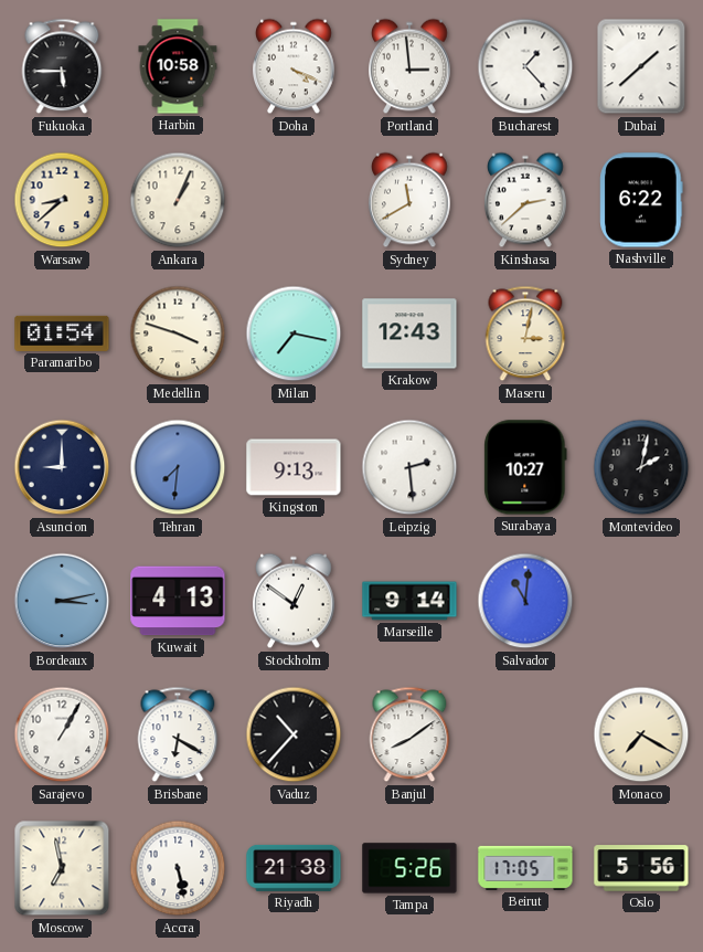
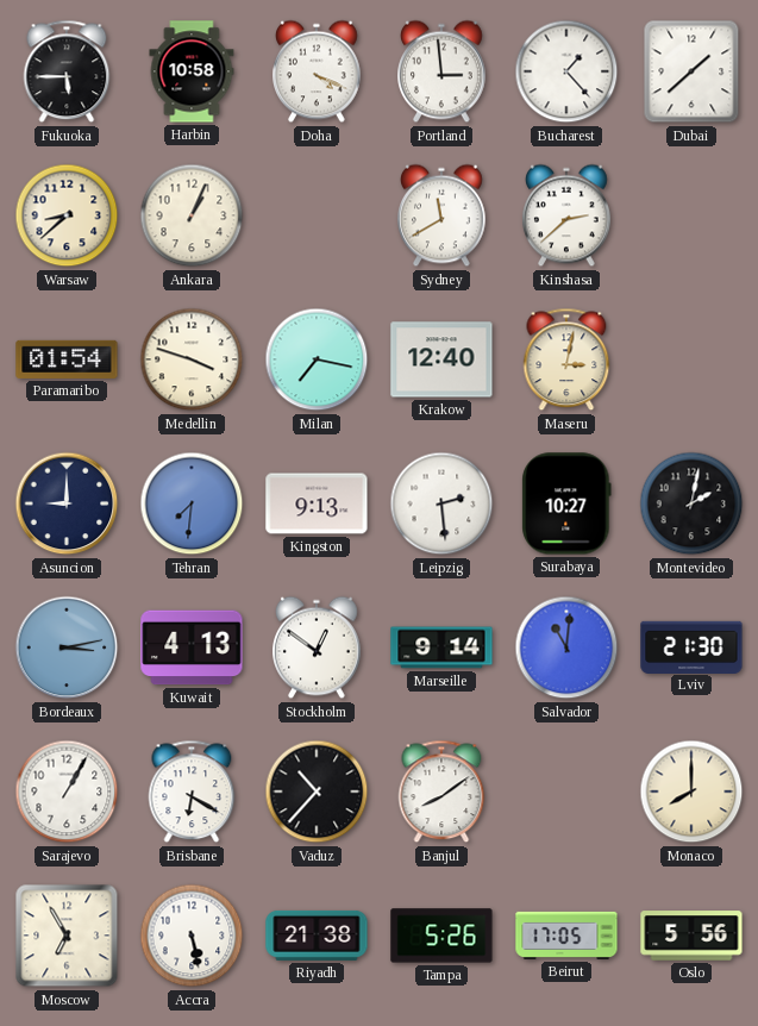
Nashville: 6:22 -> none
Krakow: 12:43 -> 12:40
Lviv: none -> 21:30
Monaco: 7:20 -> 8:00
Moscow: 6:58 -> 6:55
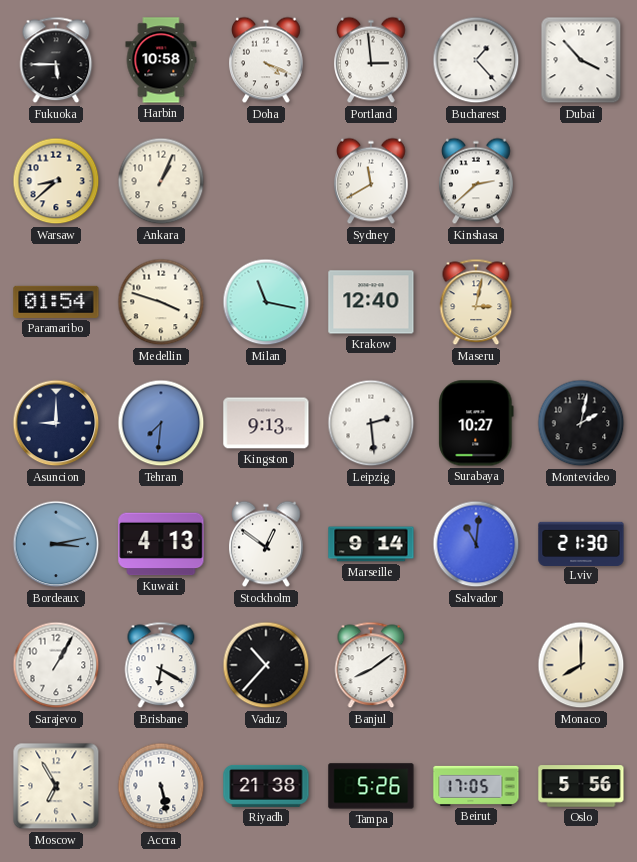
Dubai: 1:38 -> 3:53
Milan: 7:17 -> 11:17
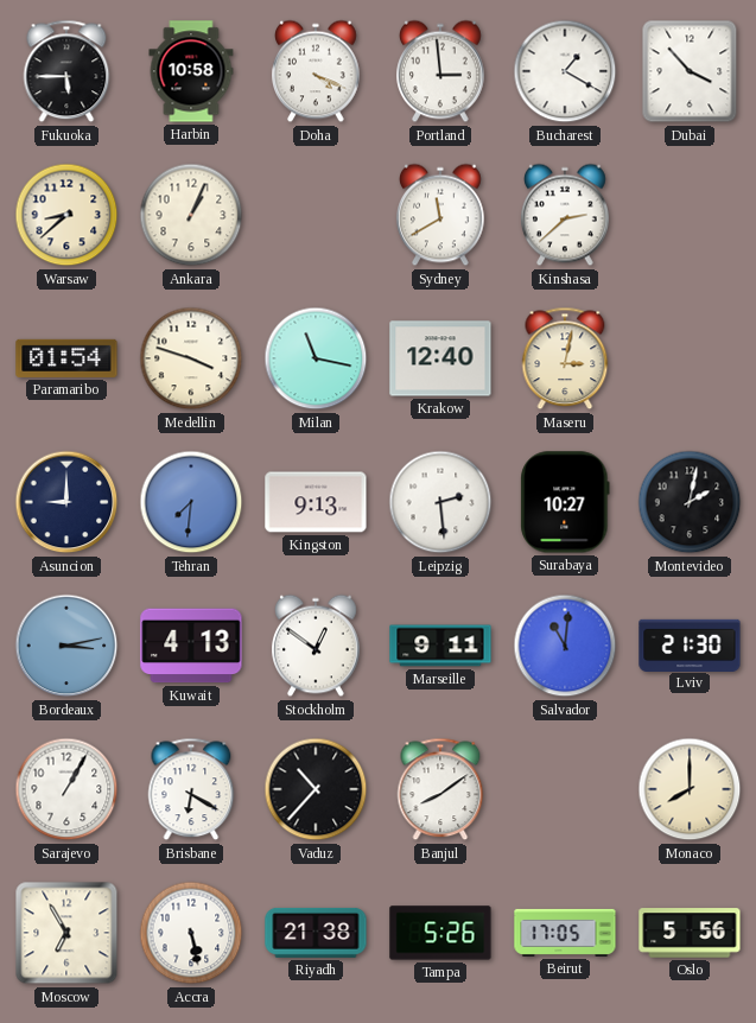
Bucharest: 1:23 -> 1:20
Marseille: 9:14 -> 9:11
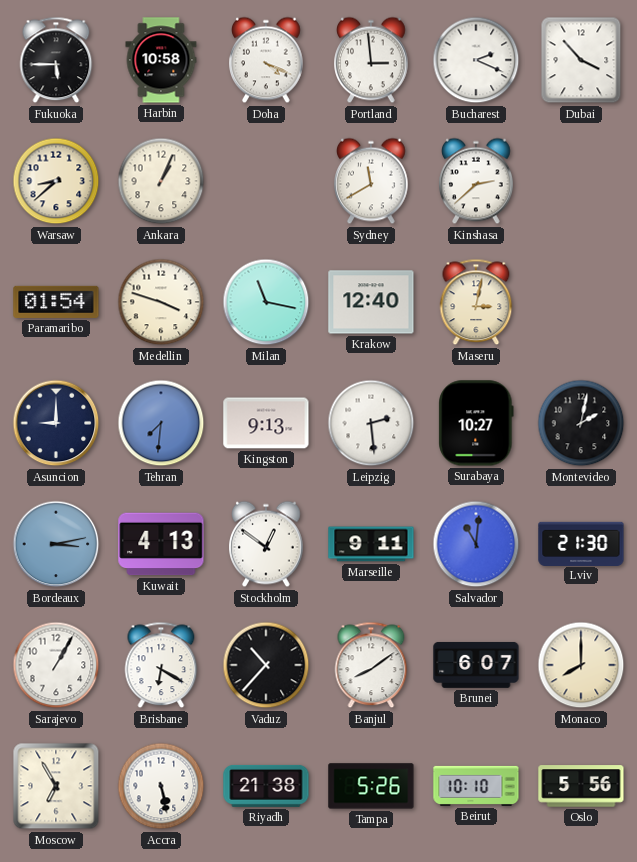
Bucharest: 1:20 -> 2:19
Brunei: none -> 6:07
Beirut: 17:05 -> 10:10
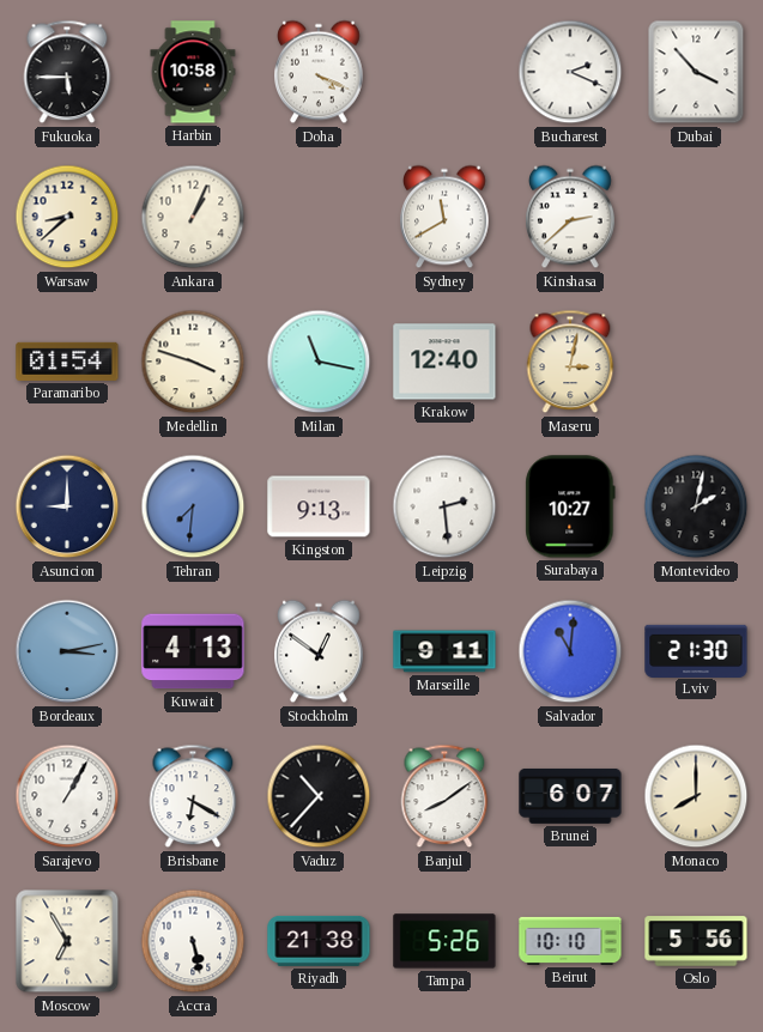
Portland: 2:59 -> none
